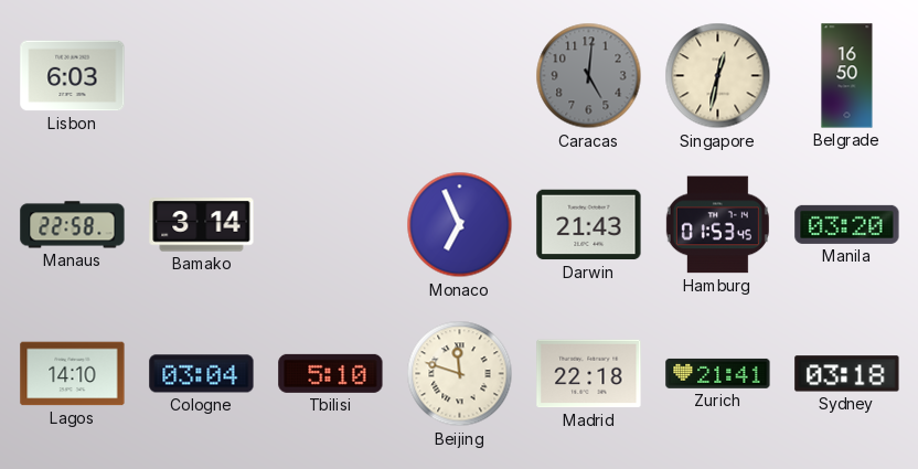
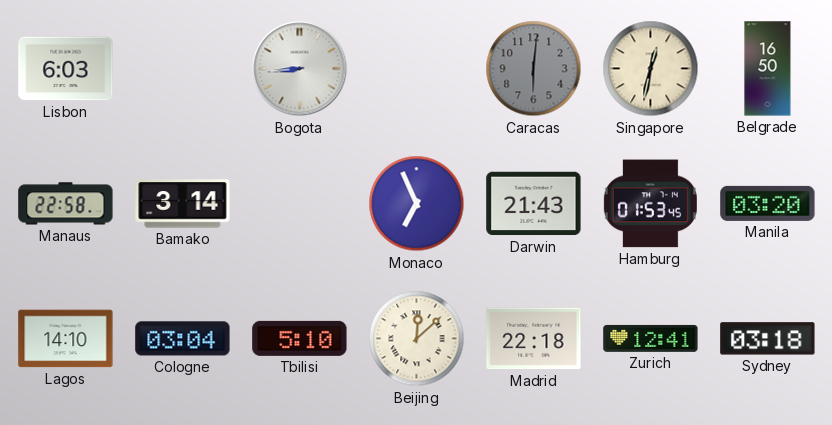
Bogota: none -> 8:44
Caracas: 5:01 -> 6:01
Beijing: 11:48 -> 12:08
Zurich: 21:41 -> 12:41
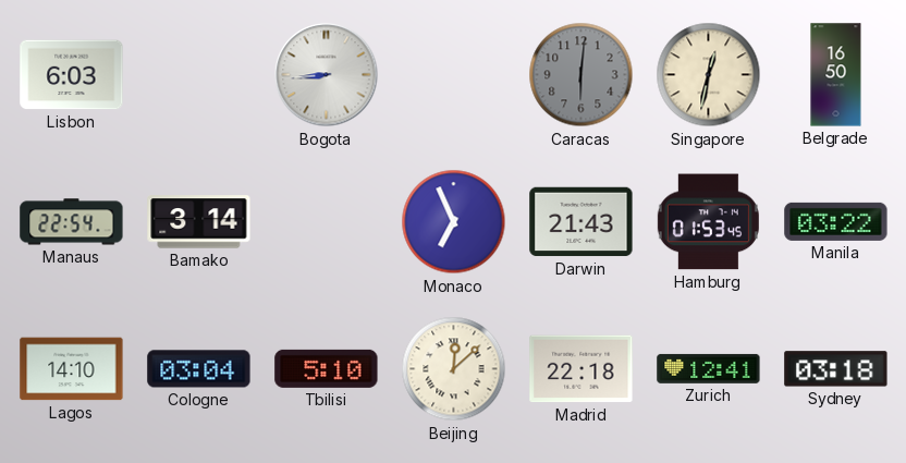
Manaus: 22:58 -> 22:54
Manila: 03:20 -> 03:22
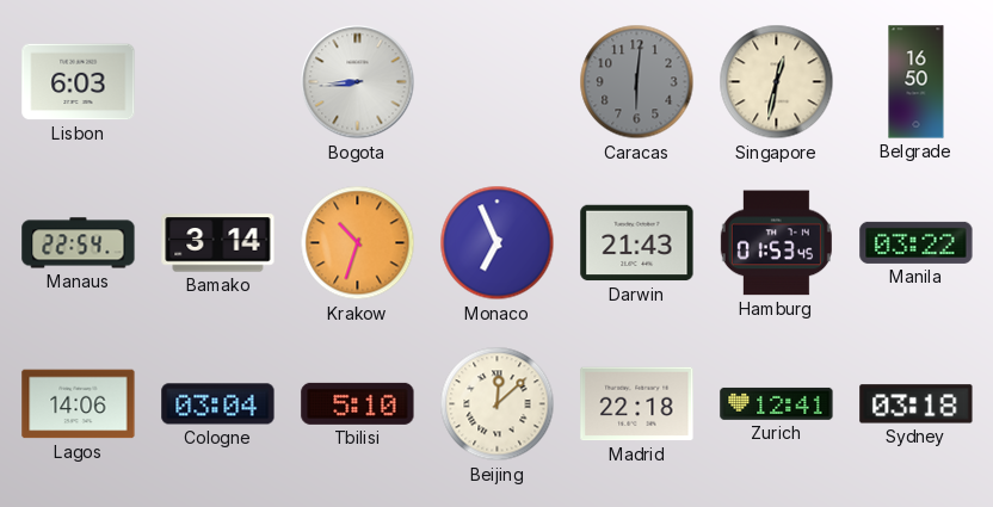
Krakow: none -> 10:33
Lagos: 14:10 -> 14:06
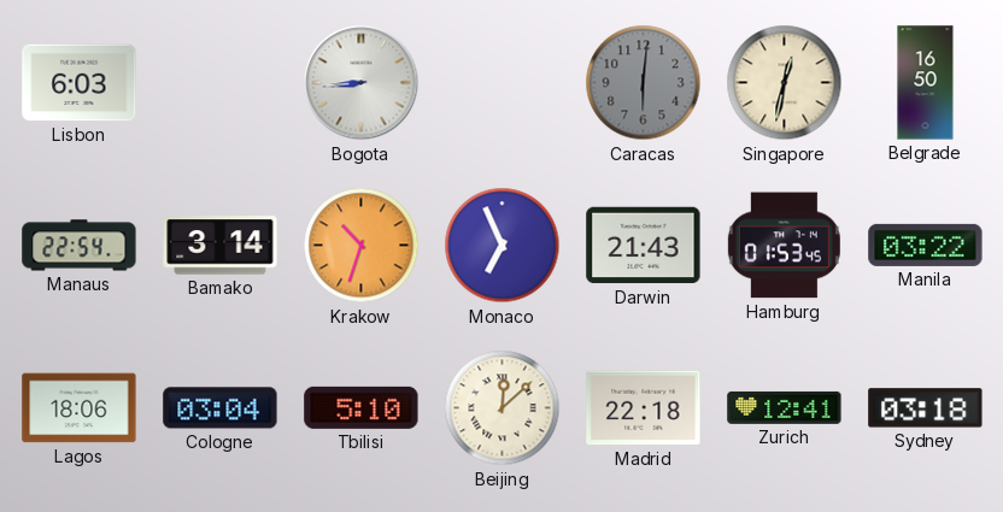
Lagos: 14:06 -> 18:06
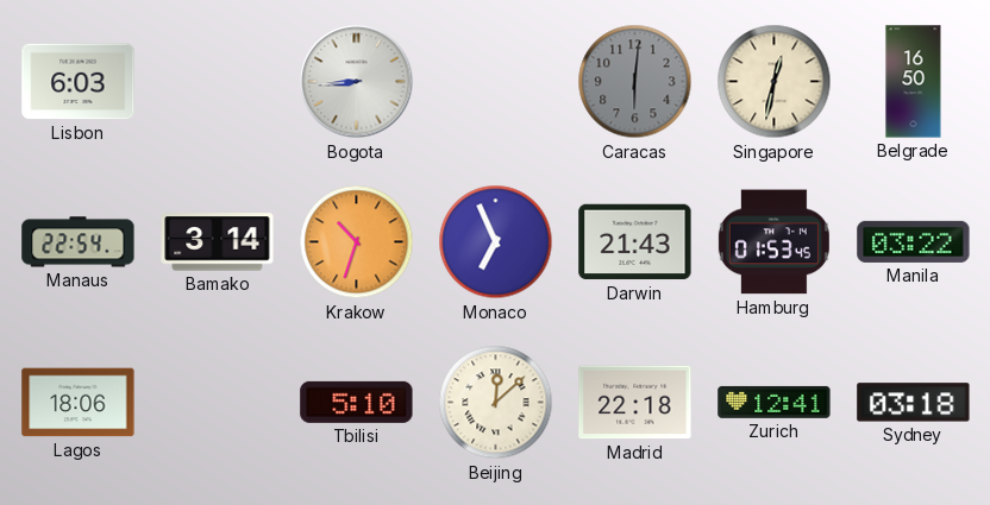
Cologne: 03:04 -> none
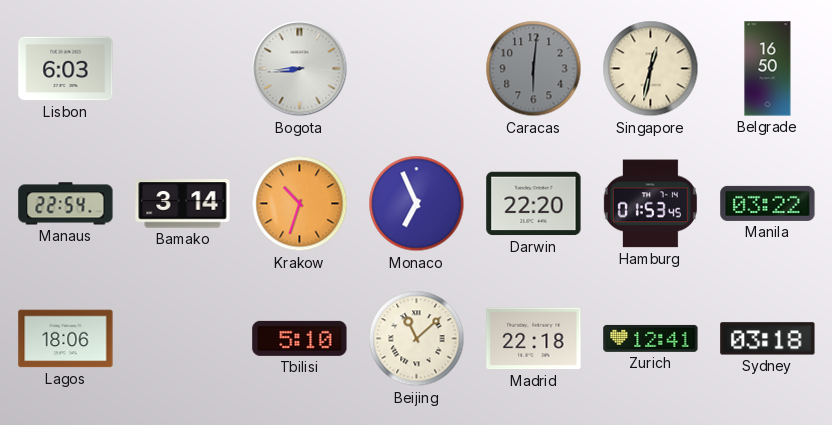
Darwin: 21:43 -> 22:20
Beijing: 12:08 -> 11:08
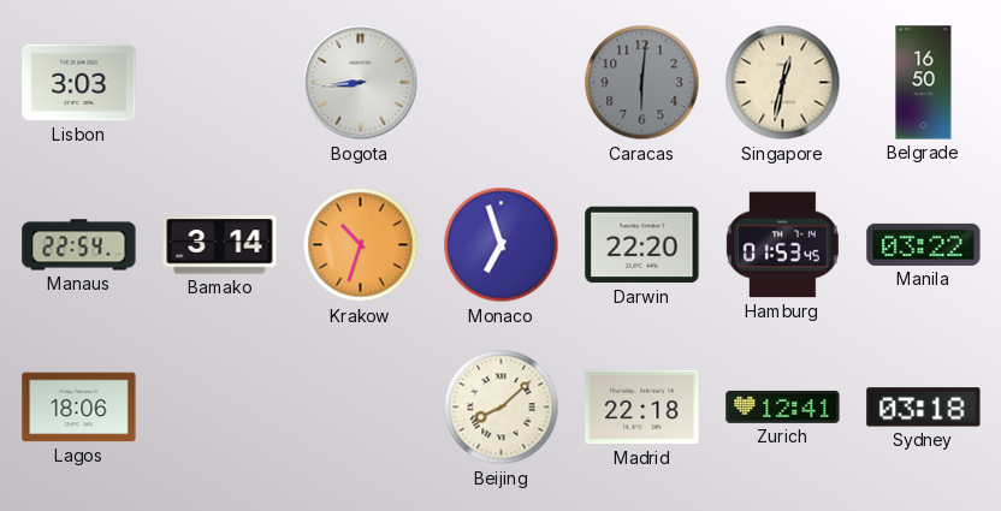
Lisbon: 6:03 -> 3:03
Monaco: 6:56 -> 6:57
Tbilisi: 5:10 -> none
Beijing: 11:08 -> 8:08
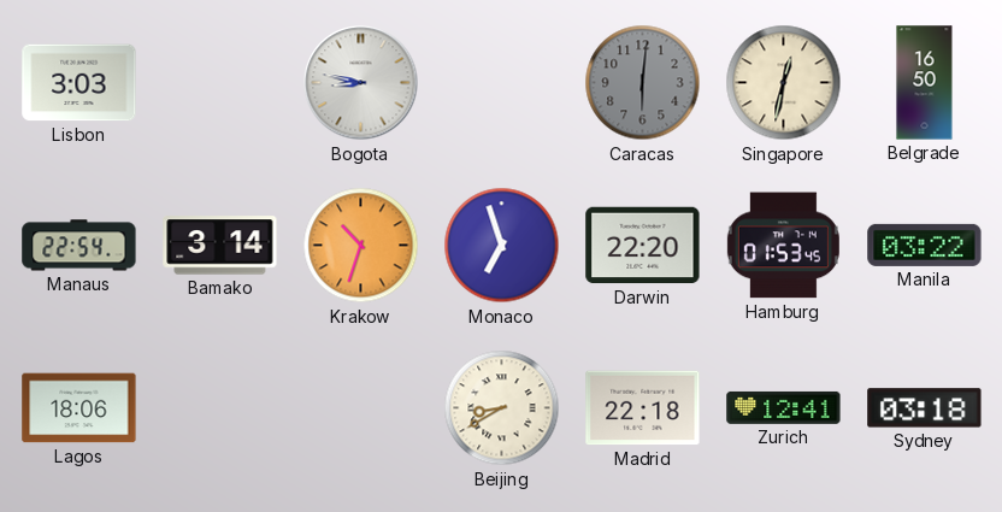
Bogota: 8:44 -> 8:47
Beijing: 8:08 -> 8:40
